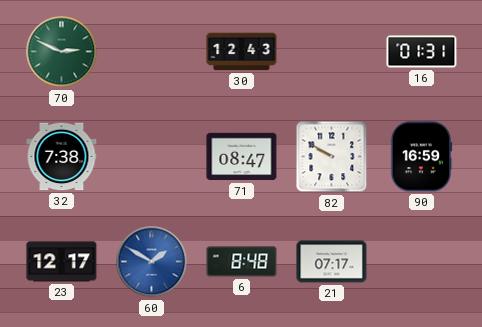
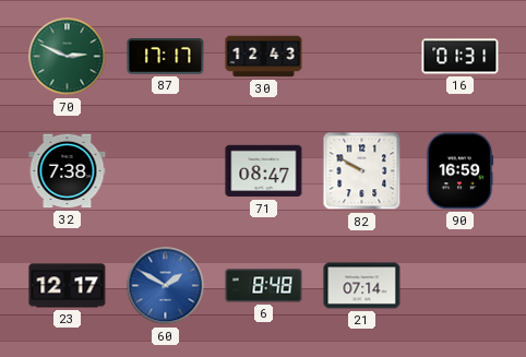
87: none -> 17:17
21: 07:17 -> 07:14
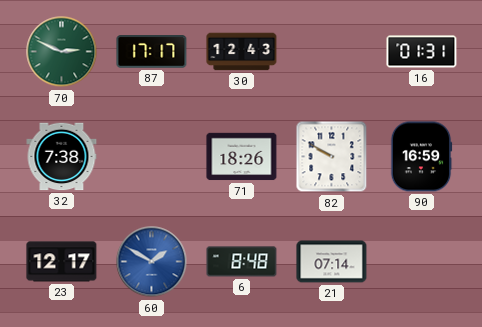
71: 08:47 -> 18:26
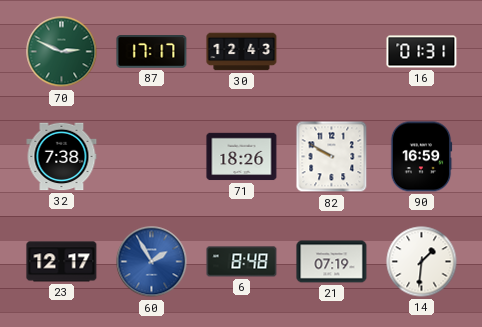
60: 1:50 -> 1:55
21: 07:14 -> 07:19
14: none -> 1:31
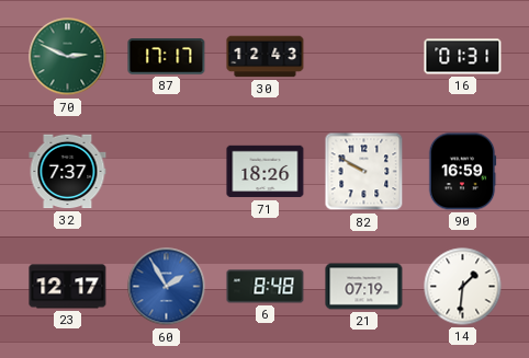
32: 7:38 -> 7:37
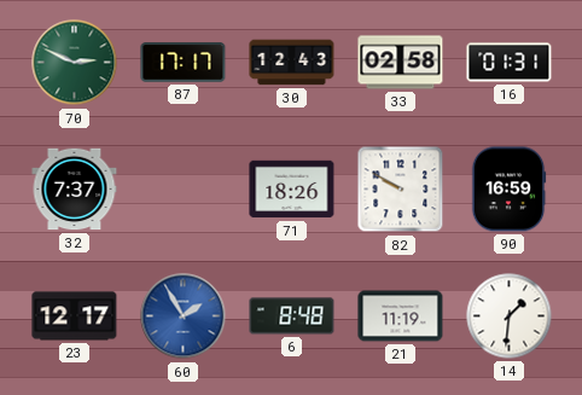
33: none -> 02:58
21: 07:19 -> 11:19
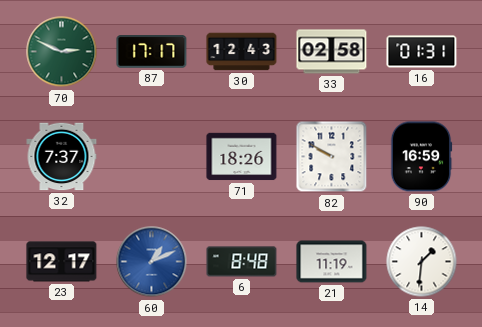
60: 1:55 -> 1:11
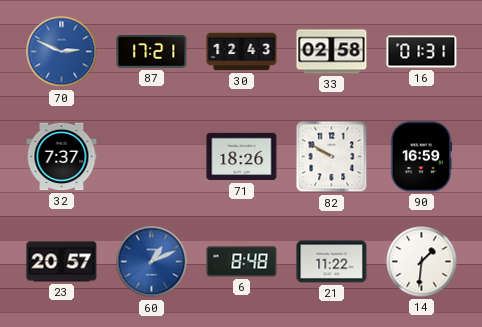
70 dial: green -> blue
87: 17:17 -> 17:21
23: 12:17 -> 20:57
21: 11:19 -> 11:22
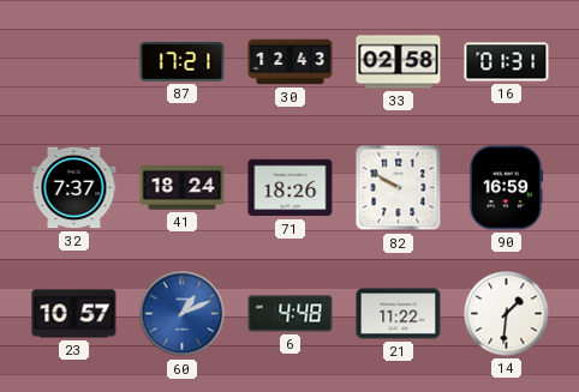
70: 2:49 -> none
41: none -> 18:24
23: 20:57 -> 10:57
6: 8:48 -> 4:48
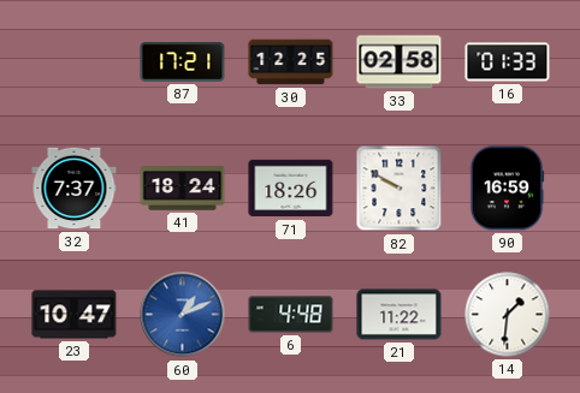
30: 12:43 -> 12:25
16: 01:31 -> 01:33
23: 10:57 -> 10:47
